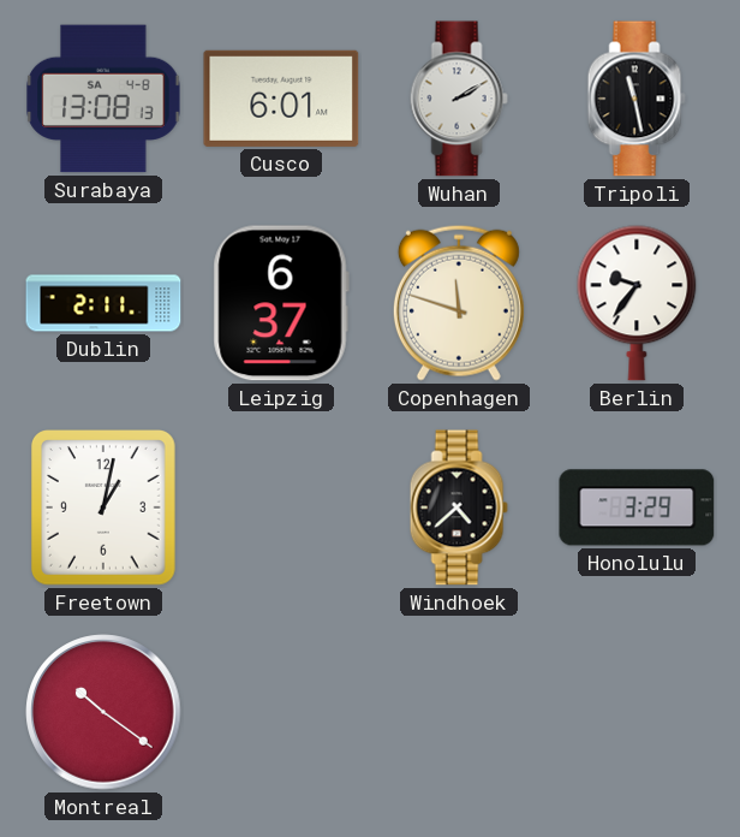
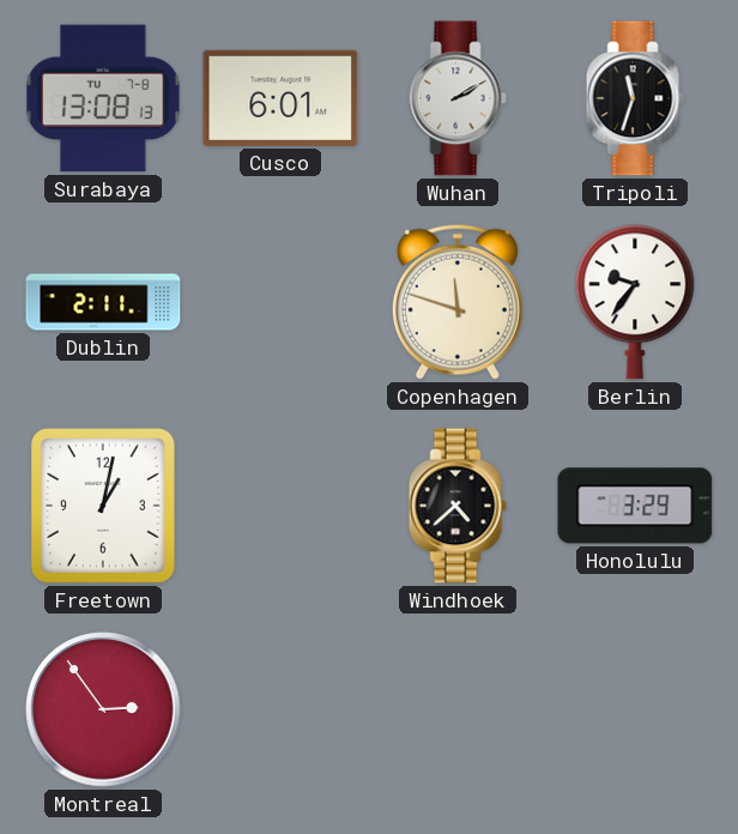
Surabaya date: SA 4-8 -> TU 7-8
Tripoli: 11:28 -> 11:33
Leipzig: 6:37 -> none
Montreal: 10:21 -> 2:54
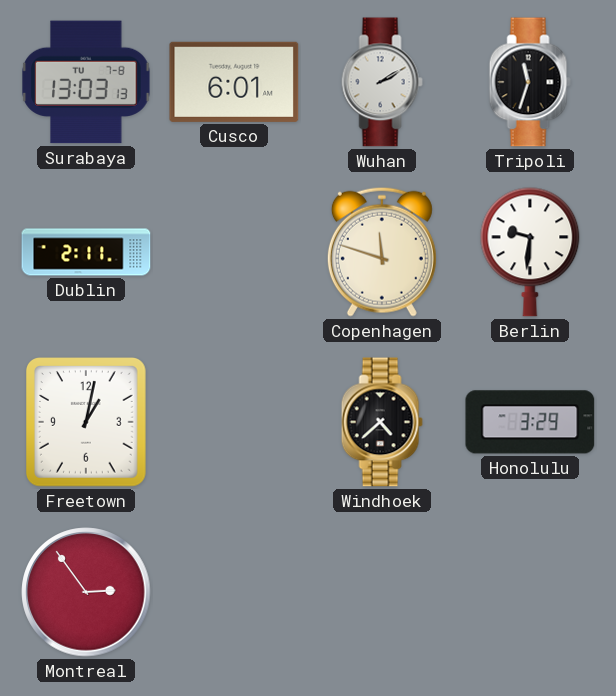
Surabaya: 13:08 -> 13:03
Berlin: 9:36 -> 9:31
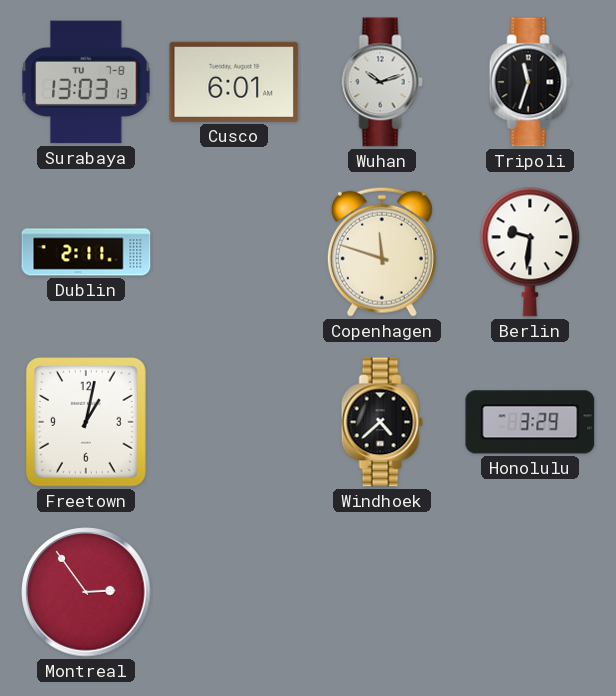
Wuhan: 2:10 -> 10:12
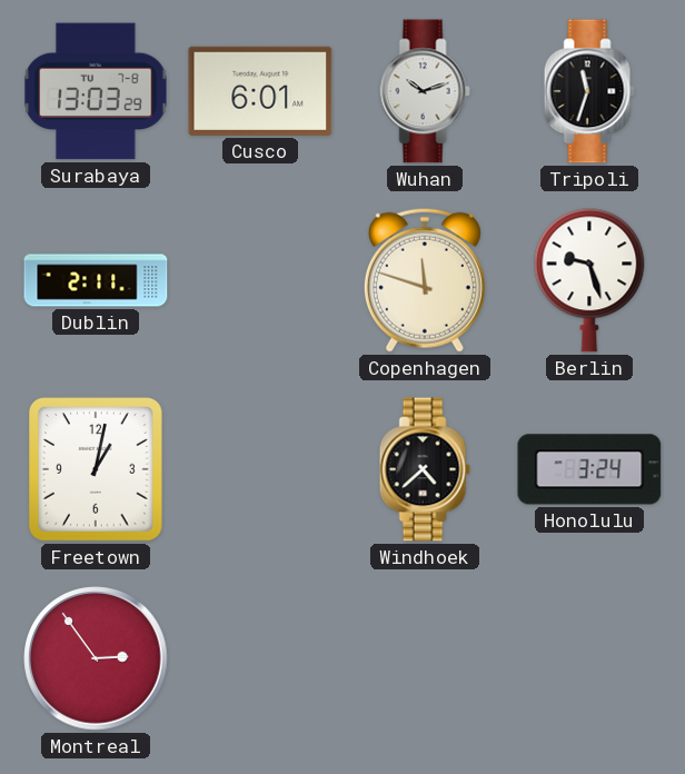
Surabaya: 13:03:13 -> 13:03:29
Berlin: 9:31 -> 9:27
Honolulu: 3:29 -> 3:24
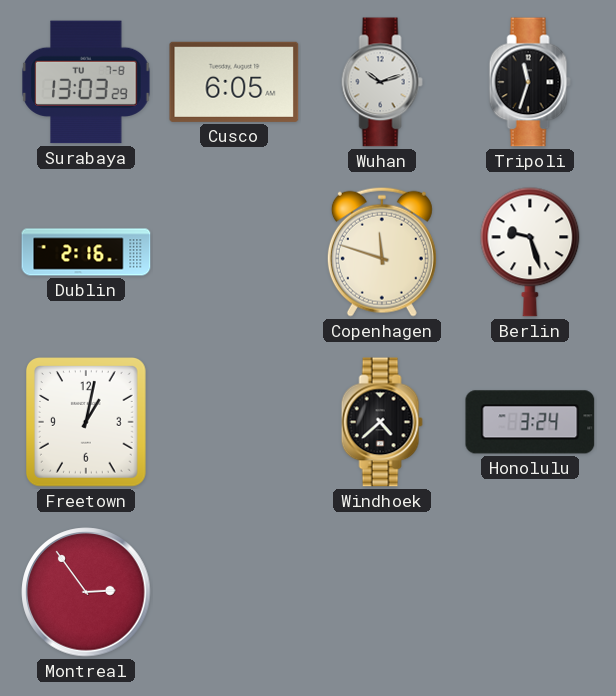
Cusco: 6:01 -> 6:05
Dublin: 2:11 -> 2:16
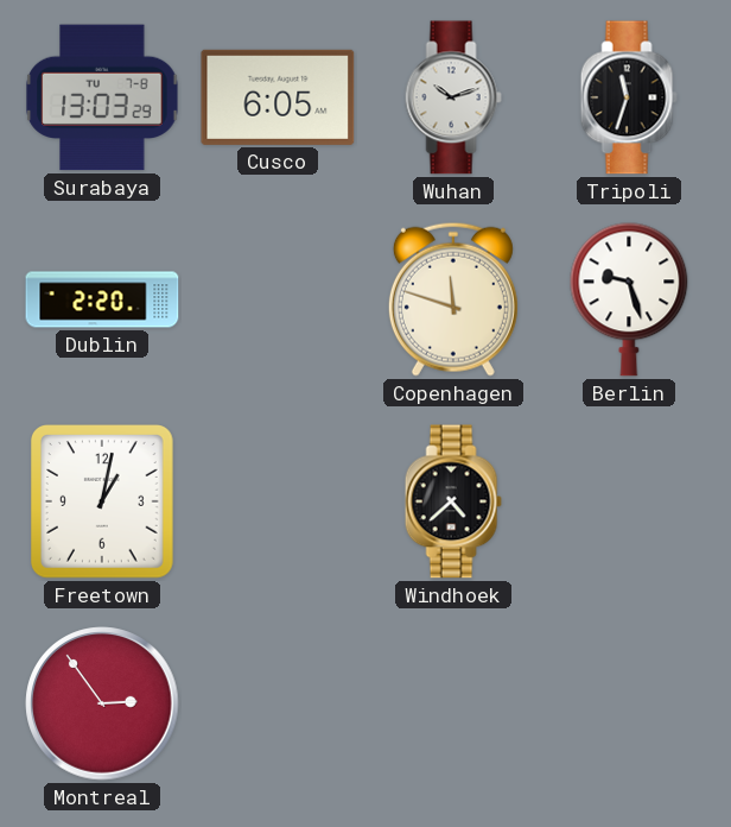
Dublin: 2:16 -> 2:20
Honolulu: 3:24 -> none
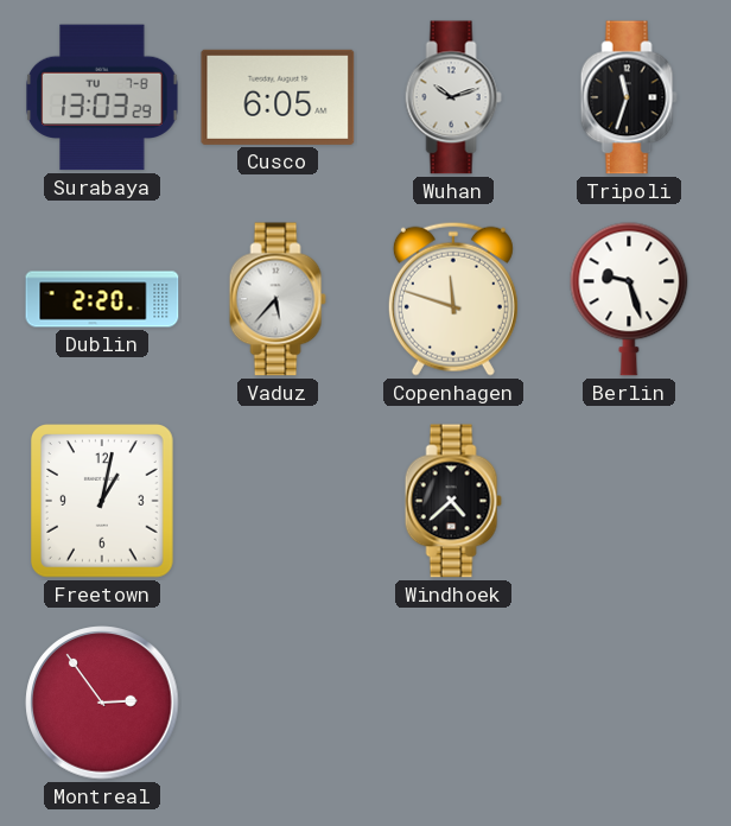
Vaduz: none -> 5:37
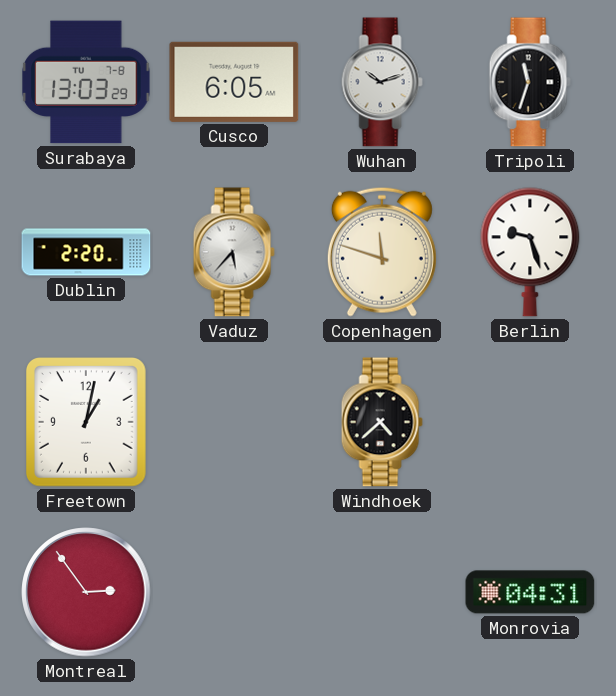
Monrovia: none -> 04:31
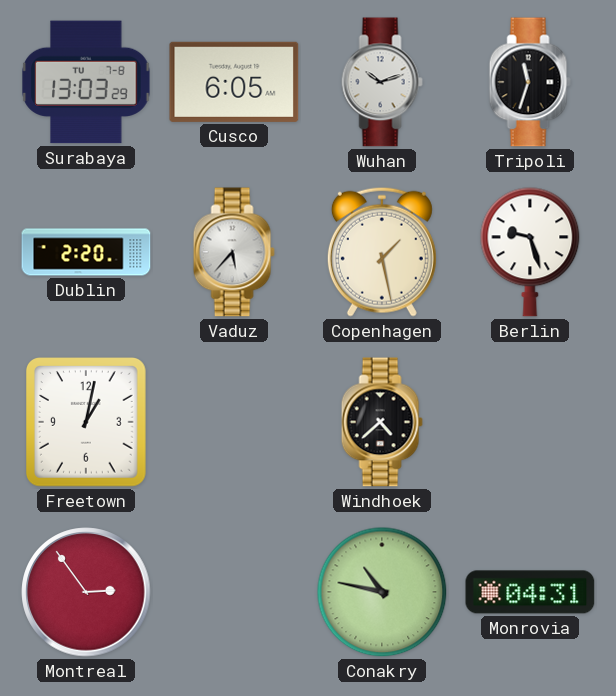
Copenhagen: 11:48 -> 1:28
Conakry: none -> 10:47
